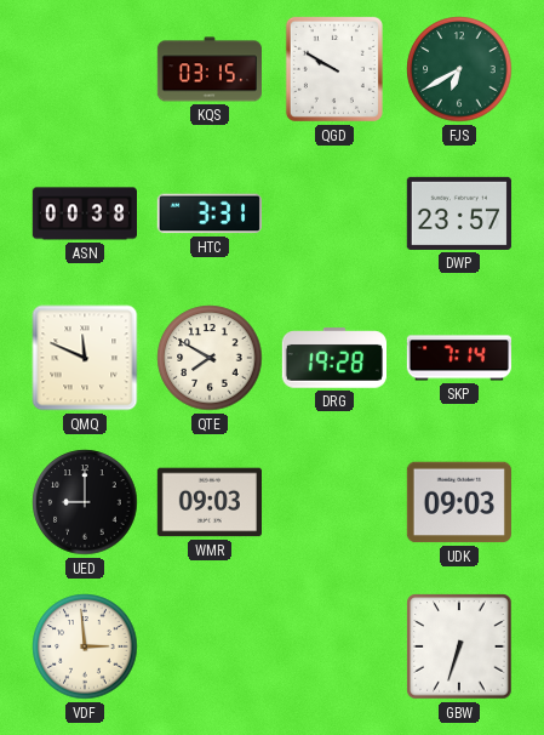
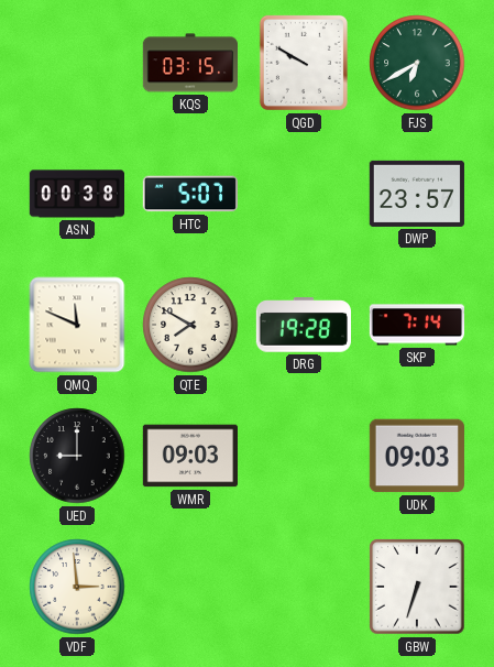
HTC: 3:31 -> 5:07
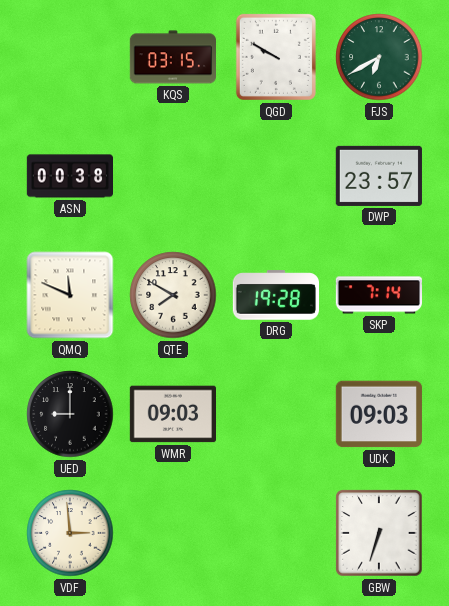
HTC: 5:07 -> none
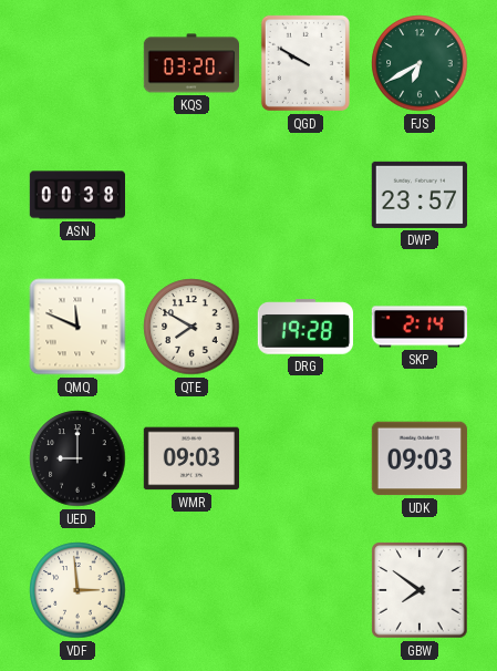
KQS: 03:15 -> 03:20
SKP: 7:14 -> 2:14
GBW: 6:33 -> 7:51
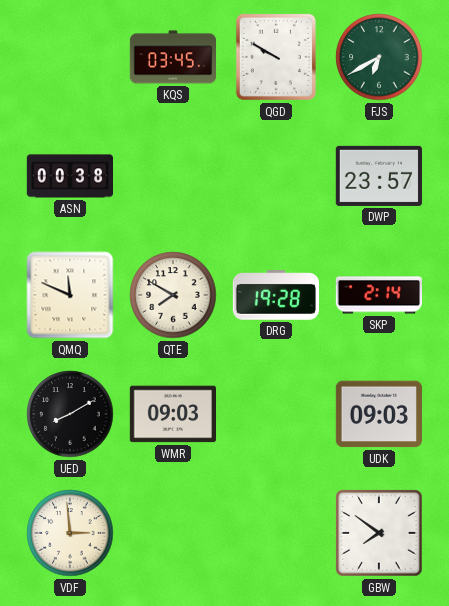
KQS: 03:20 -> 03:45
UED: 9:00 -> 8:10
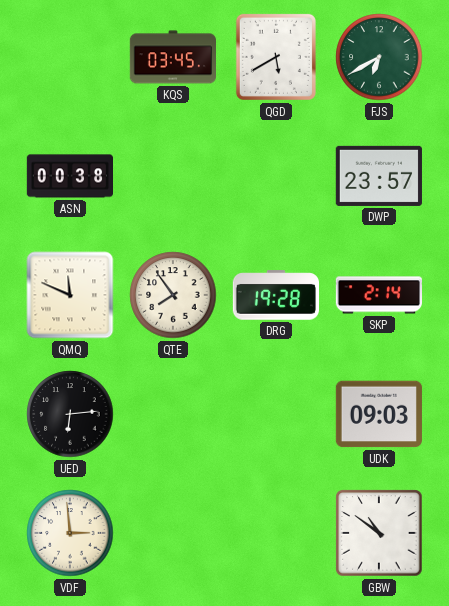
QGD: 9:50 -> 5:40
QTE: 7:50 -> 7:54
UED: 8:10 -> 6:14
WMR: 09:03 -> none
GBW: 7:51 -> 10:51
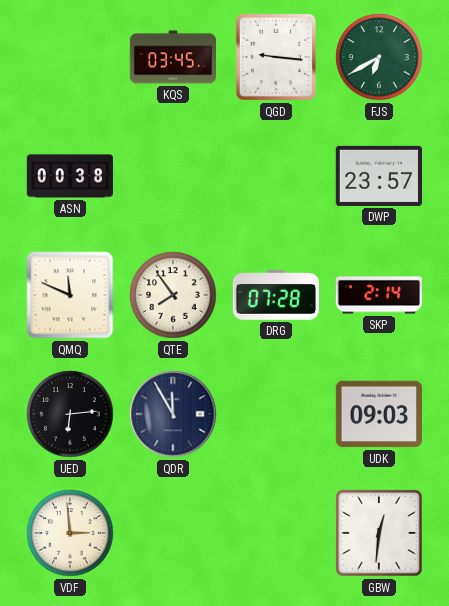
QGD: 5:40 -> 9:16
DRG: 19:28 -> 07:28
QDR: none -> 11:55
GBW: 10:51 -> 12:31
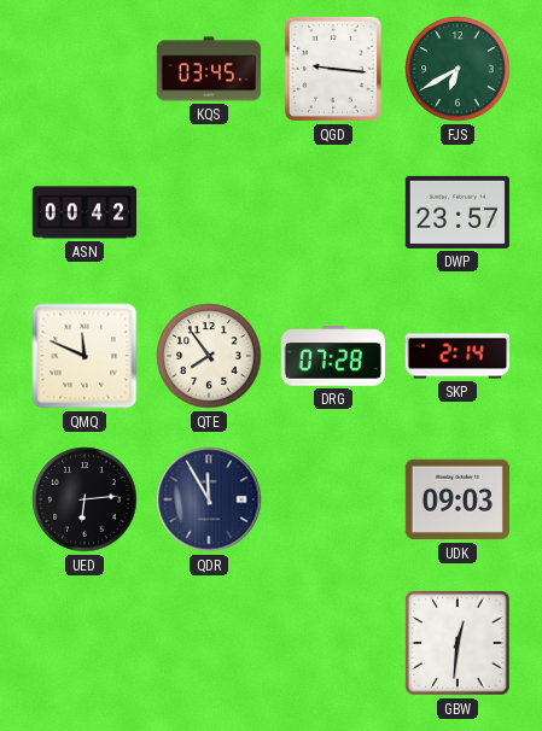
ASN: 00:38 -> 00:42
VDF: 2:59 -> none
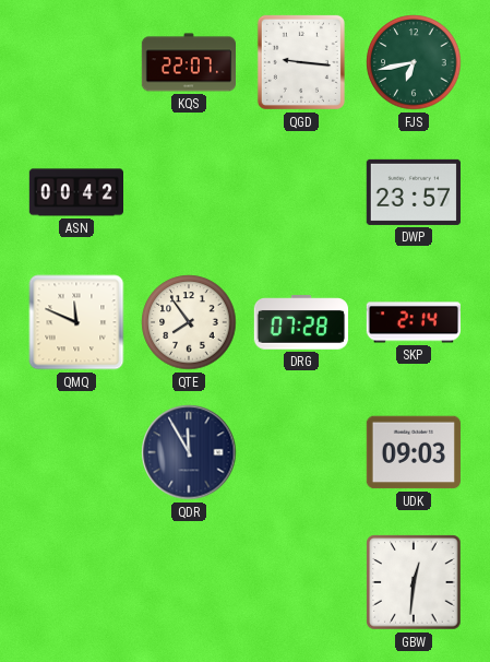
KQS: 03:45 -> 22:07
FJS: 6:40 -> 6:43
UED: 6:14 -> none
